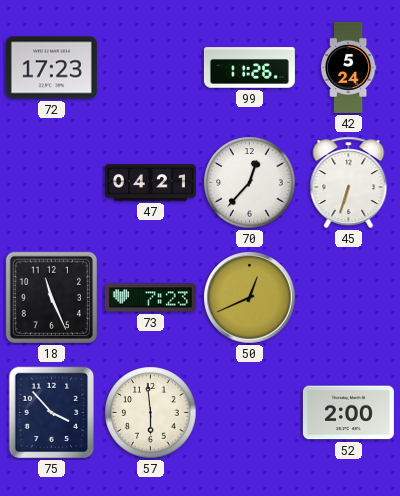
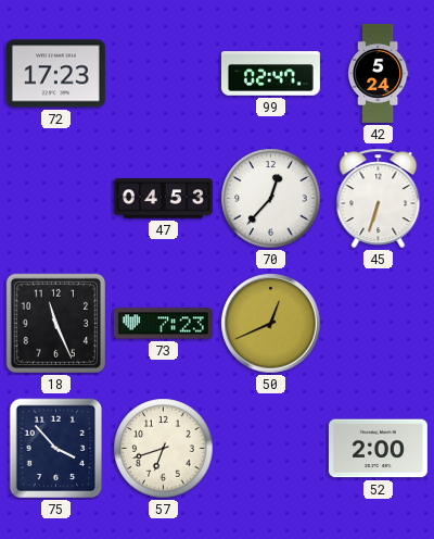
99: 11:26 -> 02:47
47: 04:21 -> 04:53
57: 5:59 -> 6:42
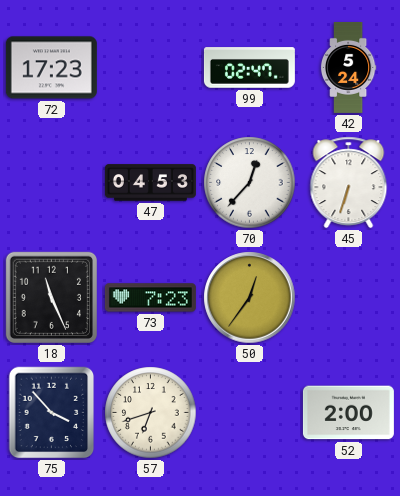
50: 12:41 -> 12:36
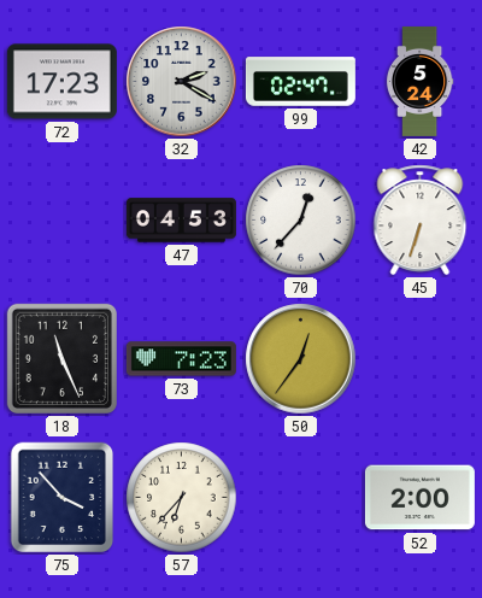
32: none -> 2:20
57: 6:42 -> 6:37
